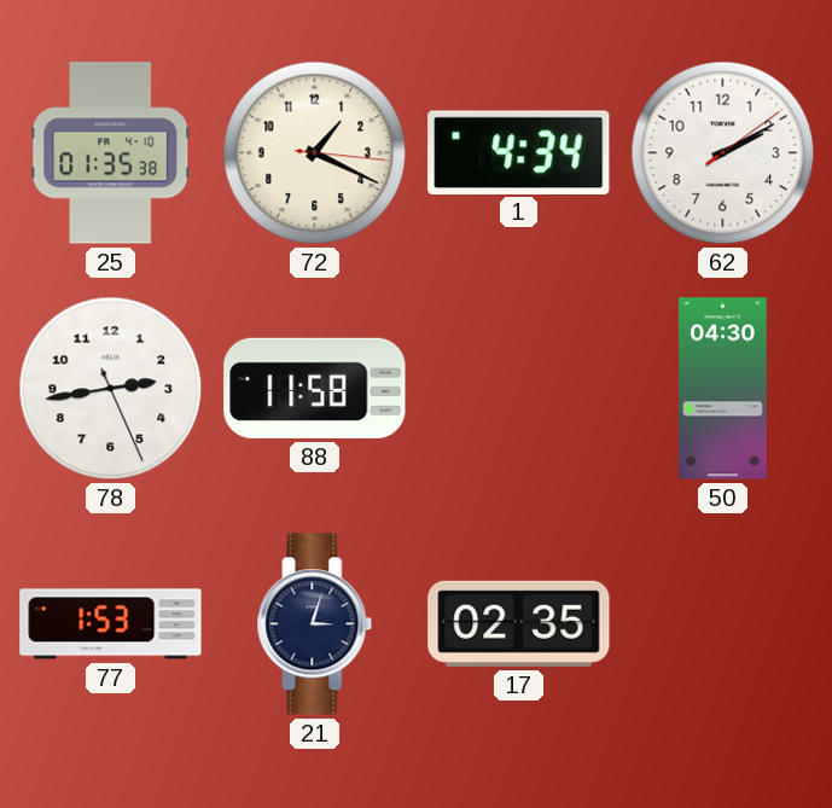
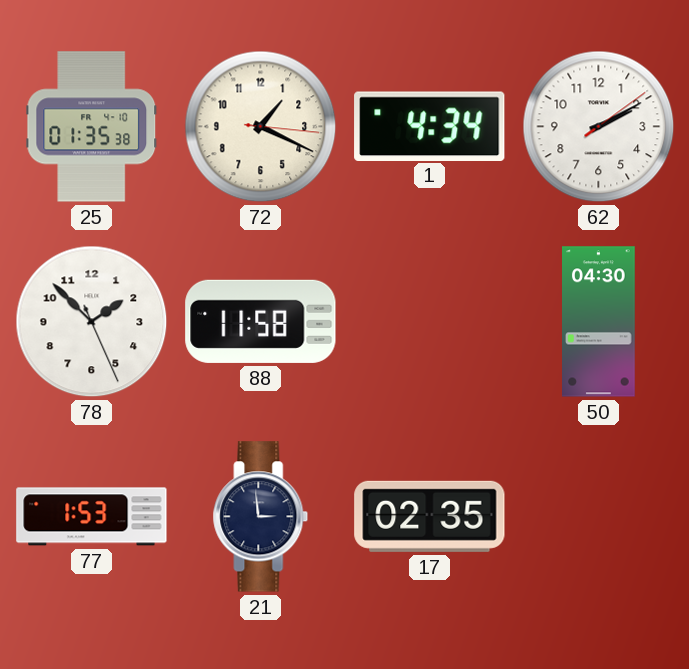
78: 2:43 -> 1:52
21: 3:03 -> 2:59
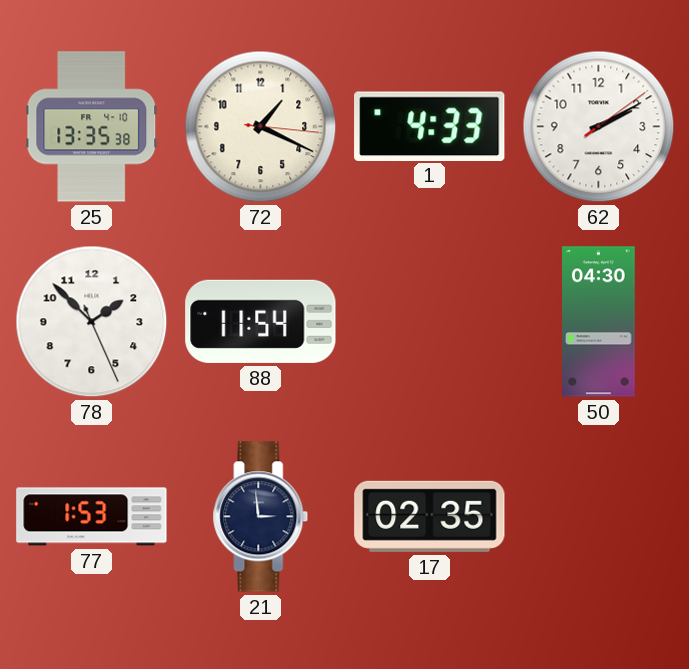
25: 01:35 -> 13:35
1: 4:34 -> 4:33
88: 11:58 -> 11:54
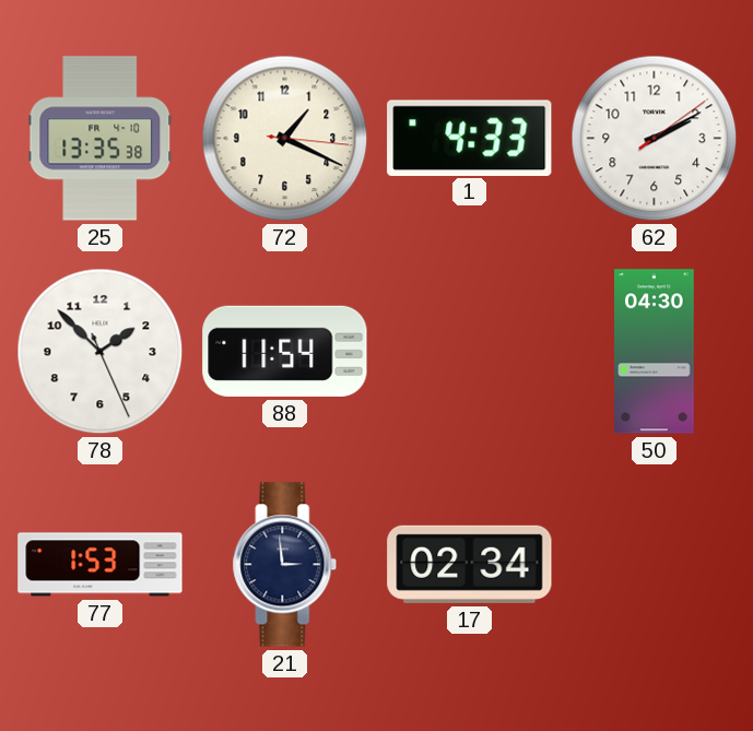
17: 02:35 -> 02:34
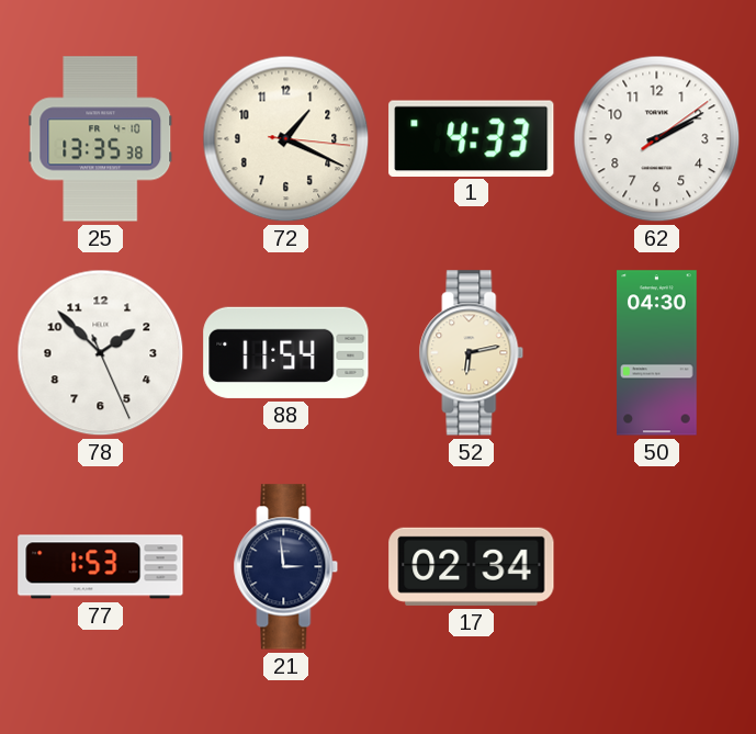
52: none -> 6:13
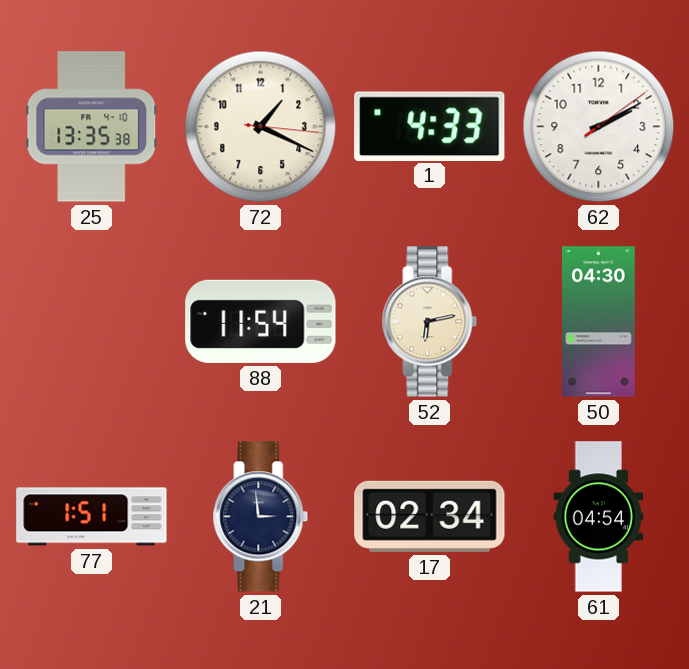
78: 1:52 -> none
77: 1:53 -> 1:51
61: none -> 04:54
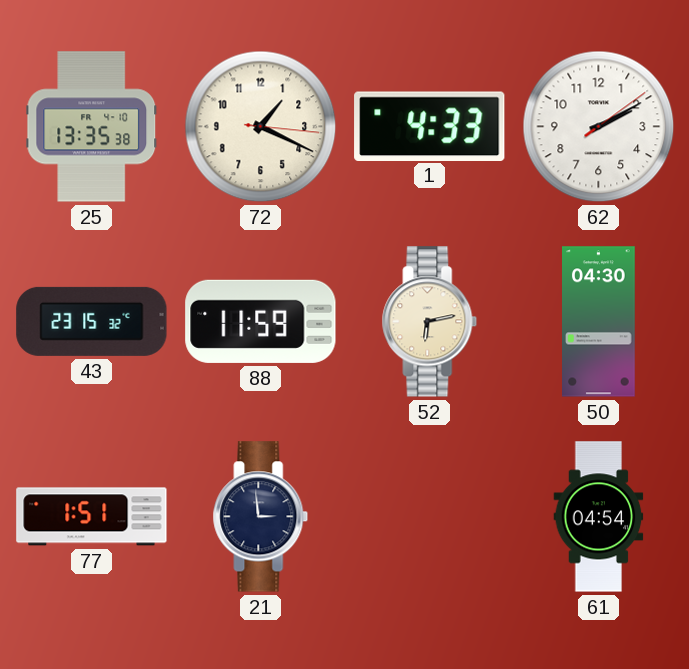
43: none -> 23:15
88: 11:54 -> 11:59
17: 02:34 -> none
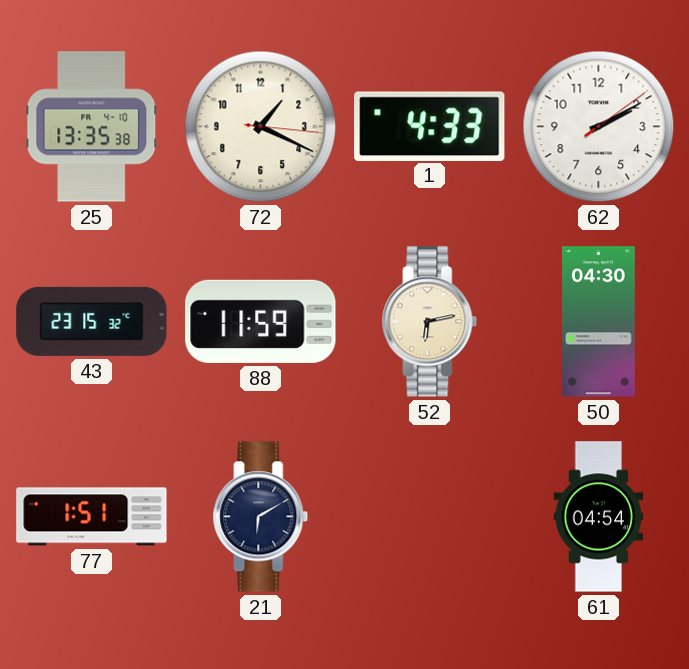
21: 2:59 -> 6:10
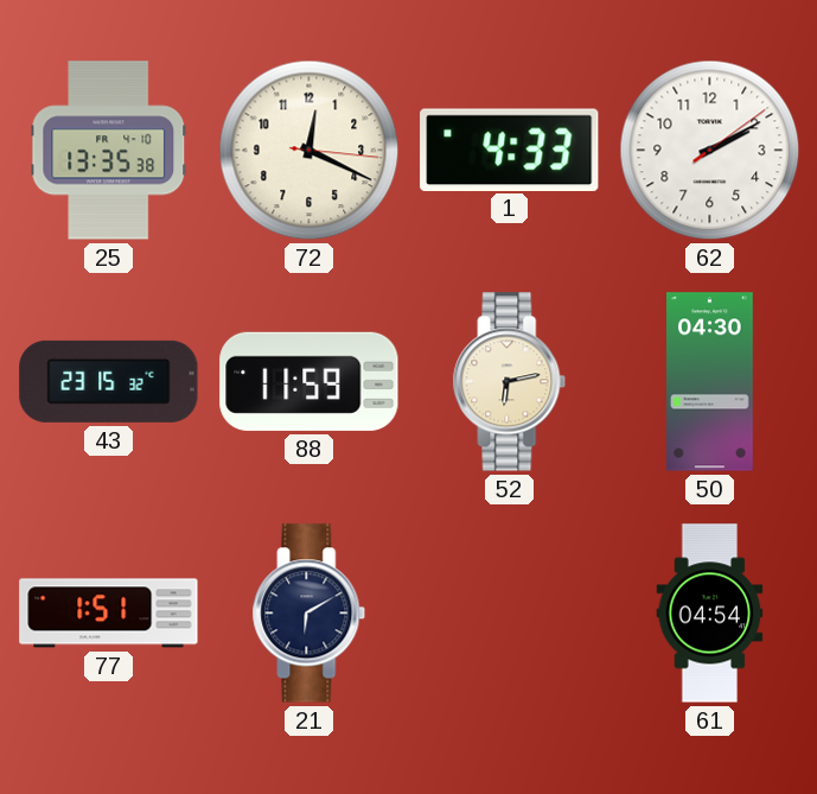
72: 1:19 -> 12:19
